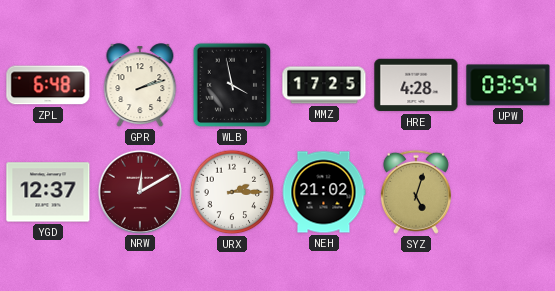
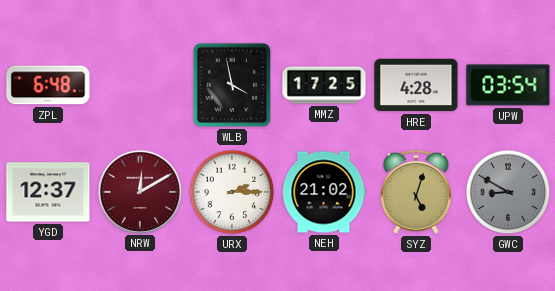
GPR: 2:12 -> none
GWC: none -> 8:50
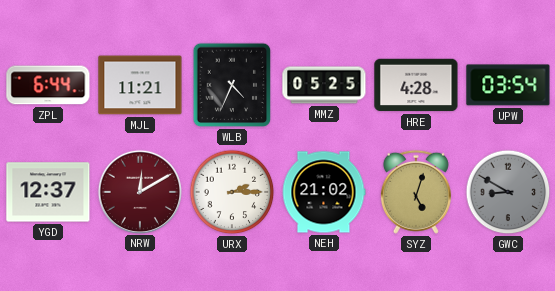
ZPL: 6:48 -> 6:44
MJL: none -> 11:21
WLB: 3:58 -> 4:34
MMZ: 17:25 -> 05:25
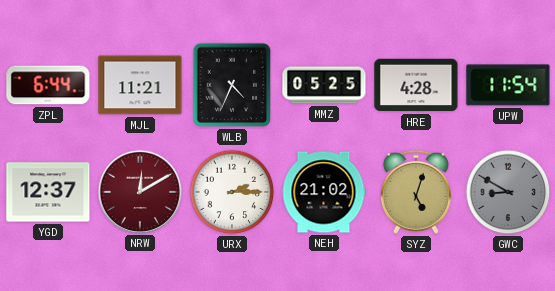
UPW: 03:54 -> 11:54
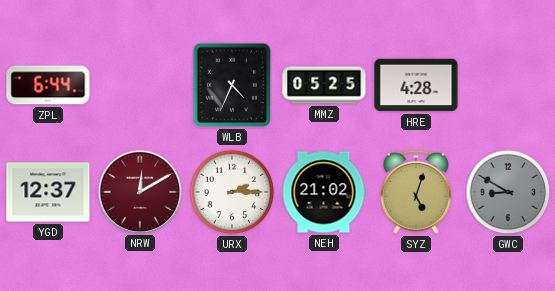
MJL: 11:21 -> none
UPW: 11:54 -> none
